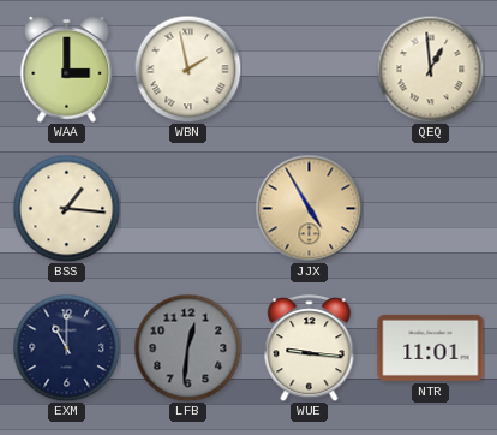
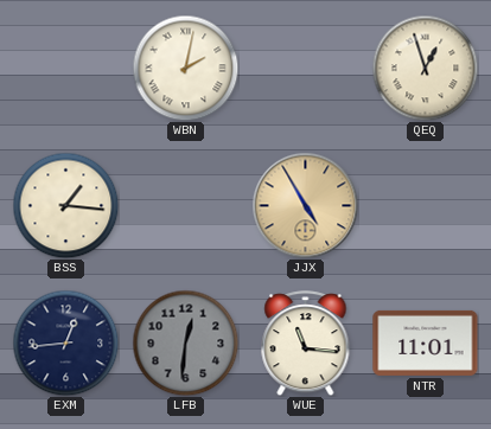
WAA: 3:00 -> none
WBN: 1:58 -> 2:02
QEQ: 12:59 -> 12:57
EXM: 11:00 -> 12:44
WUE: 9:16 -> 11:16
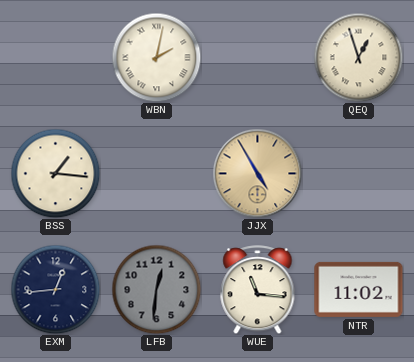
NTR: 11:01 -> 11:02
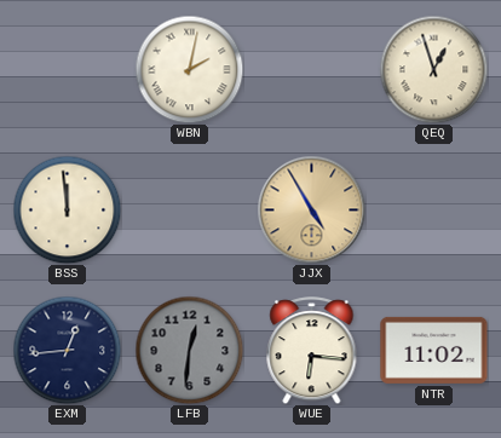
BSS: 1:16 -> 11:59
WUE: 11:16 -> 6:16
